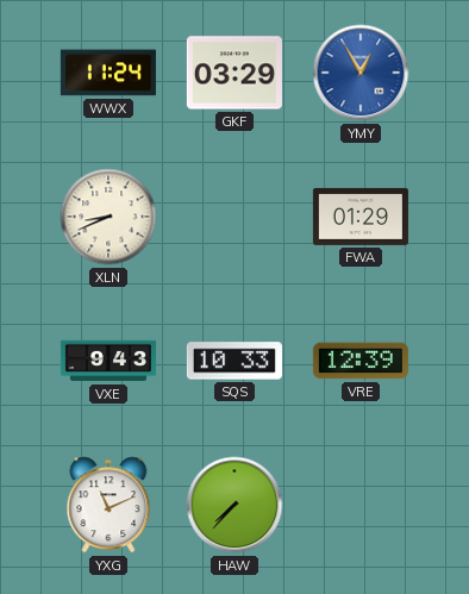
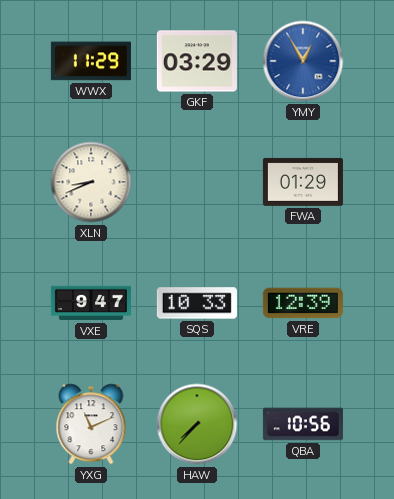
WWX: 11:24 -> 11:29
VXE: 9:43 -> 9:47
QBA: none -> 10:56
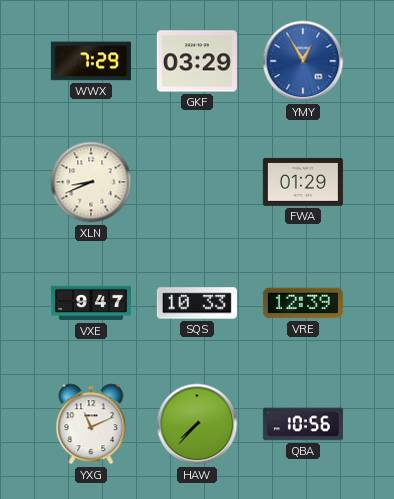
WWX: 11:29 -> 7:29
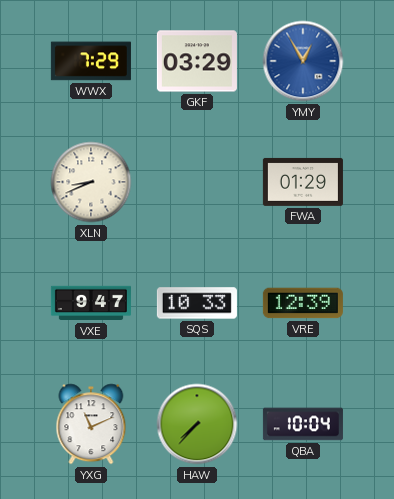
QBA: 10:56 -> 10:04
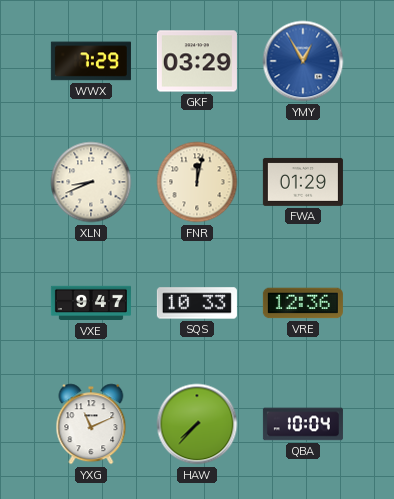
FNR: none -> 12:02
VRE: 12:39 -> 12:36
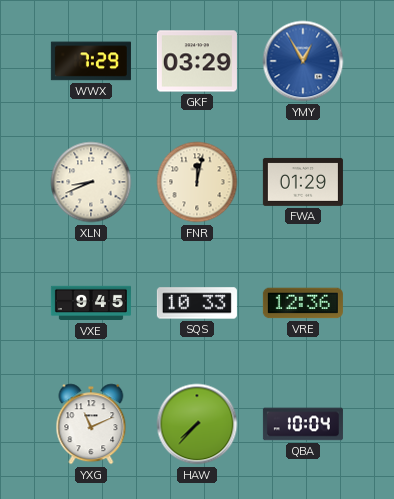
VXE: 9:47 -> 9:45
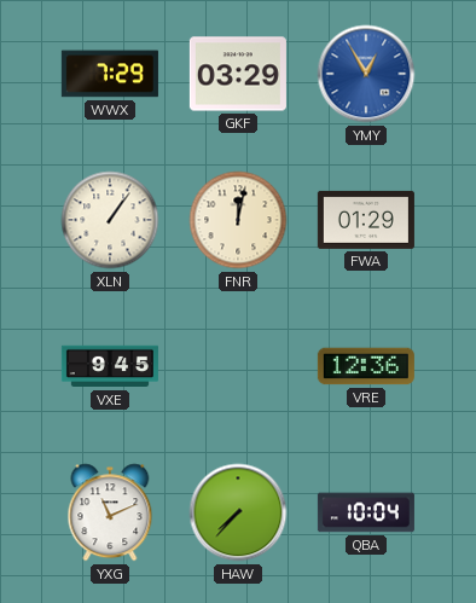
XLN: 8:41 -> 1:06
SQS: 10:33 -> none
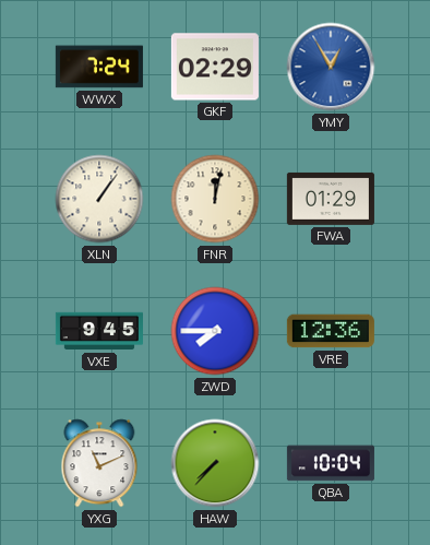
WWX: 7:29 -> 7:24
GKF: 03:29 -> 02:29
ZWD: none -> 7:45
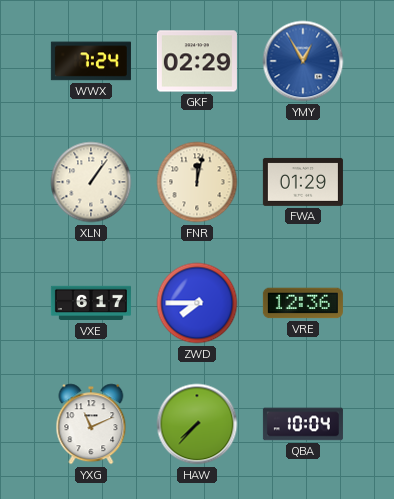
VXE: 9:45 -> 6:17
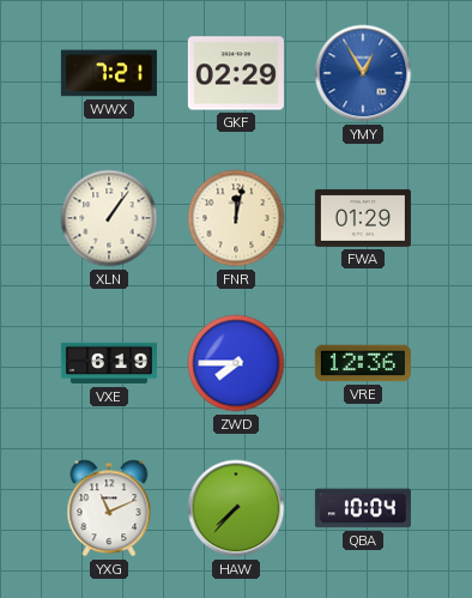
WWX: 7:24 -> 7:21
VXE: 6:17 -> 6:19
